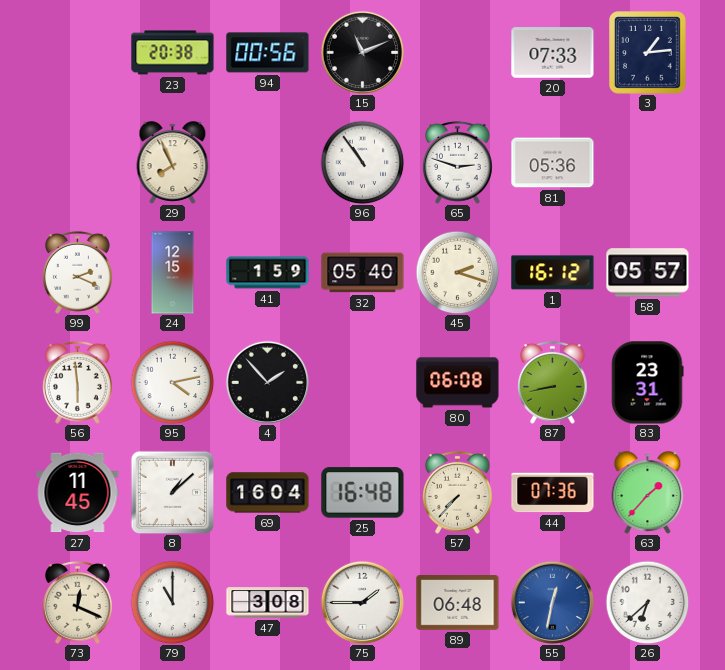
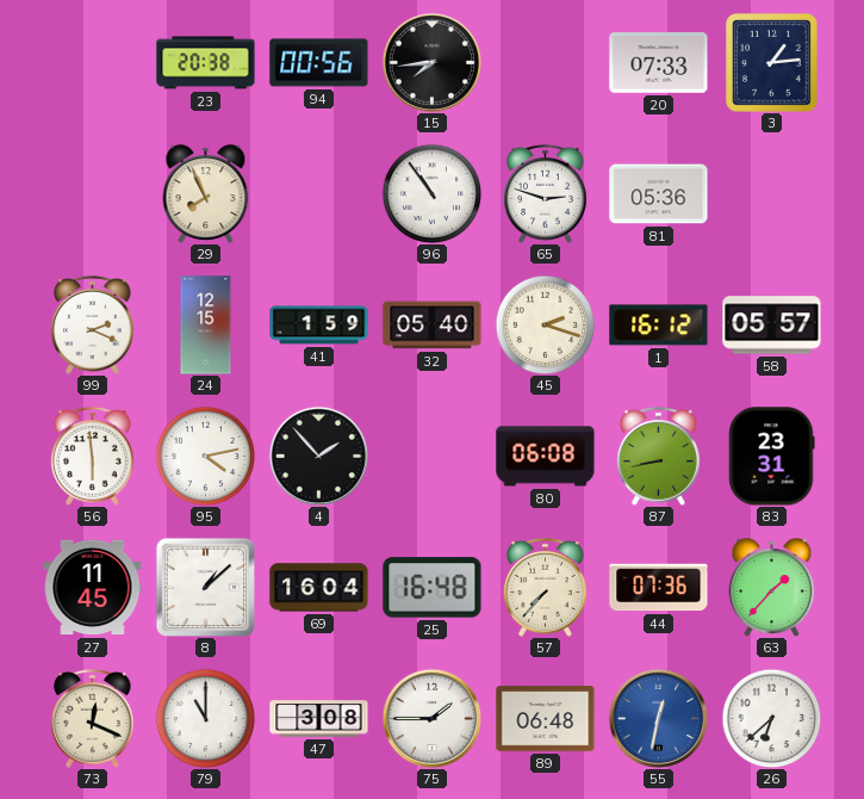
15: 11:11 -> 7:44
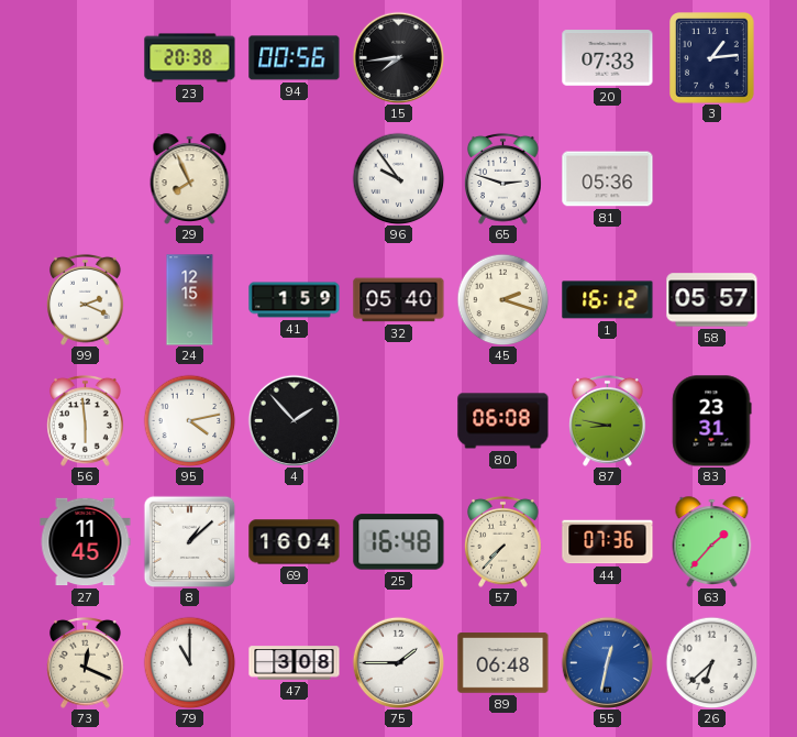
96: 10:54 -> 9:54
87: 8:43 -> 8:47
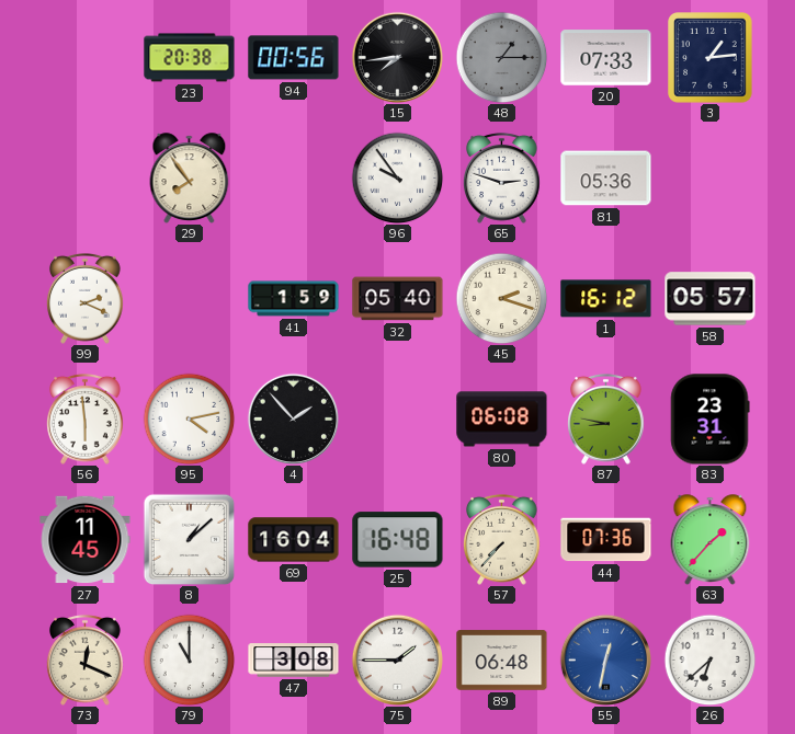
48: none -> 1:15
29: 7:56 -> 7:54
24: 12:15 -> none
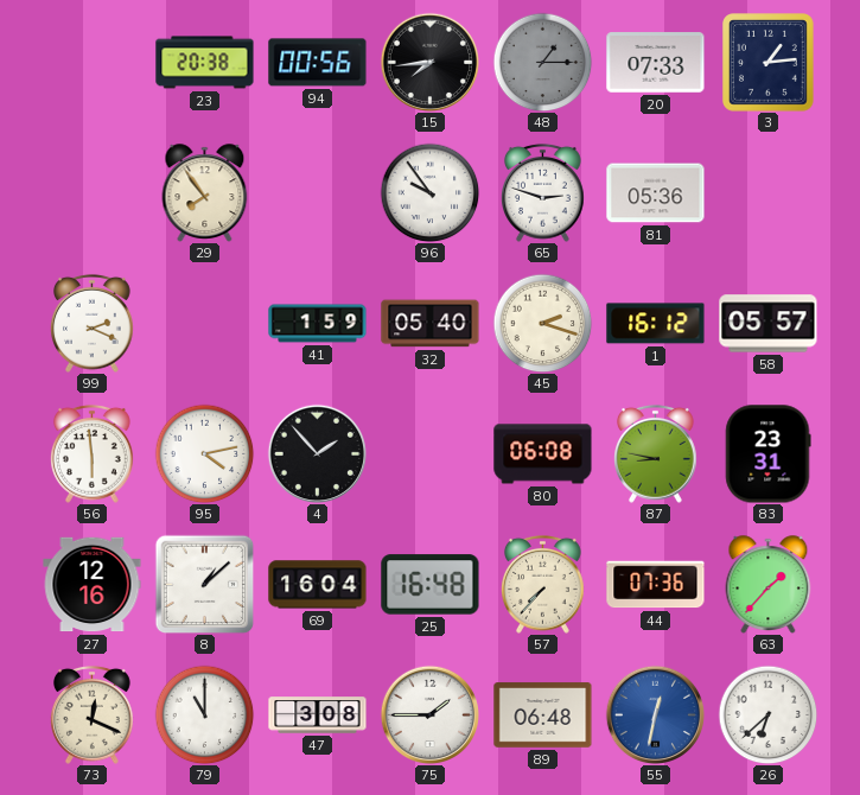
27: 11:45 -> 12:16
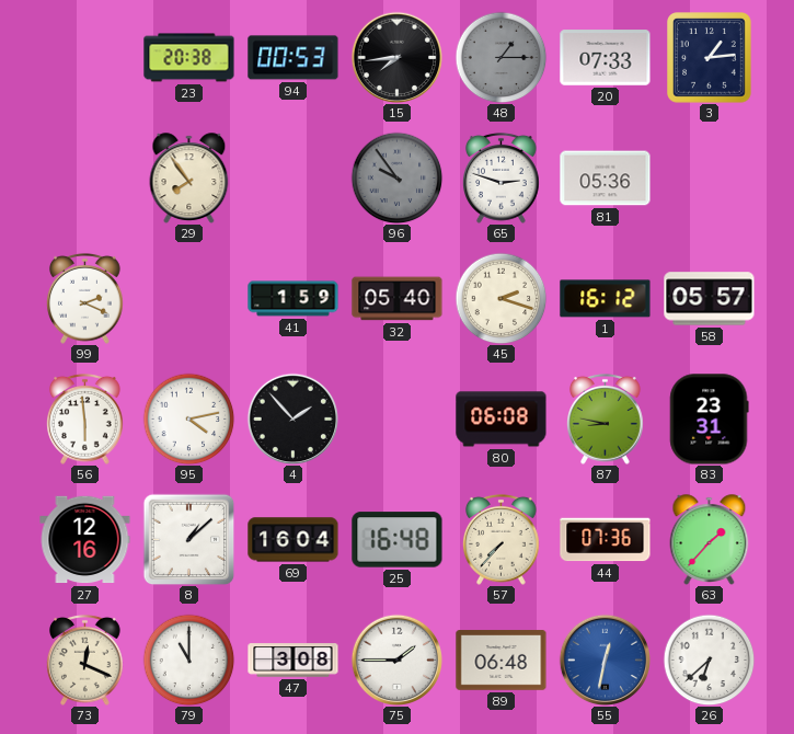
94: 00:56 -> 00:53
96 dial: white -> grey
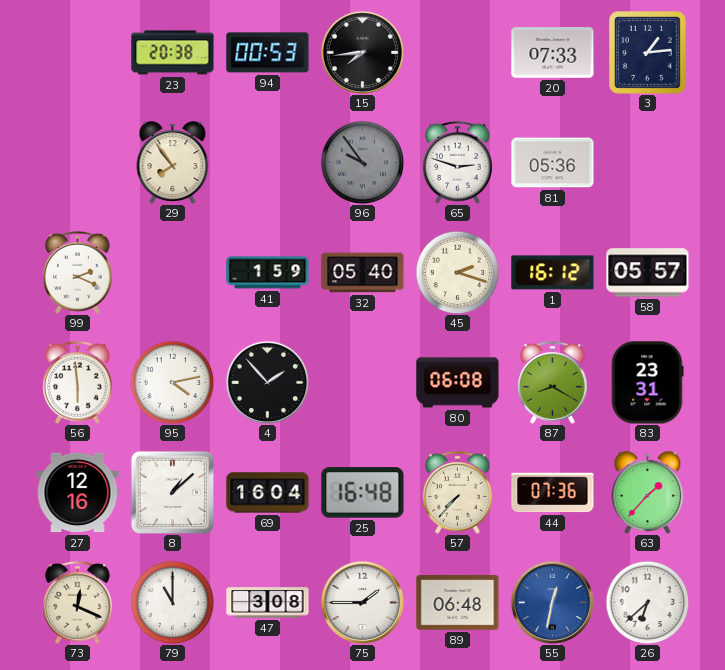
48: 1:15 -> none
87: 8:47 -> 8:20
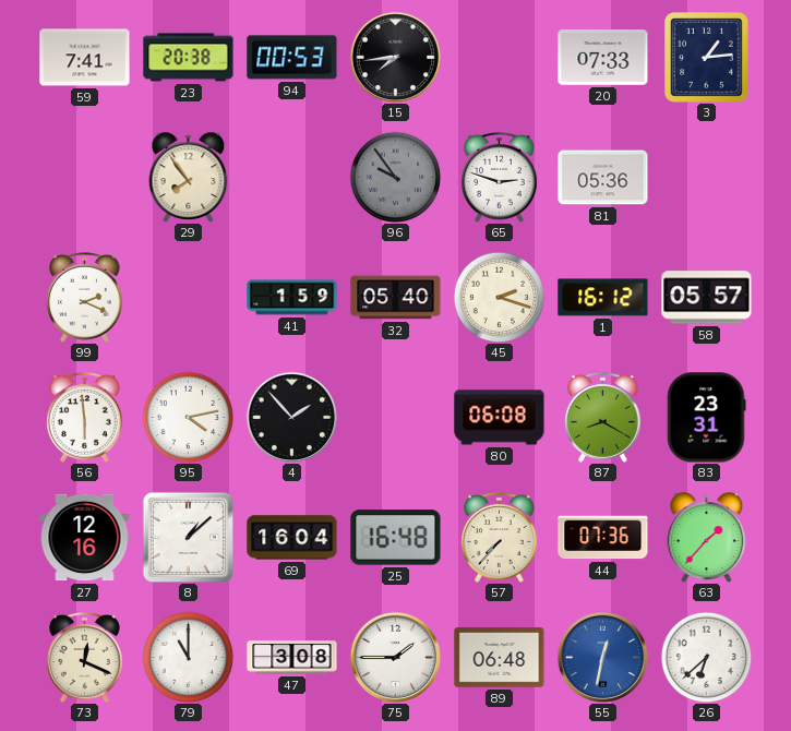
59: none -> 7:41
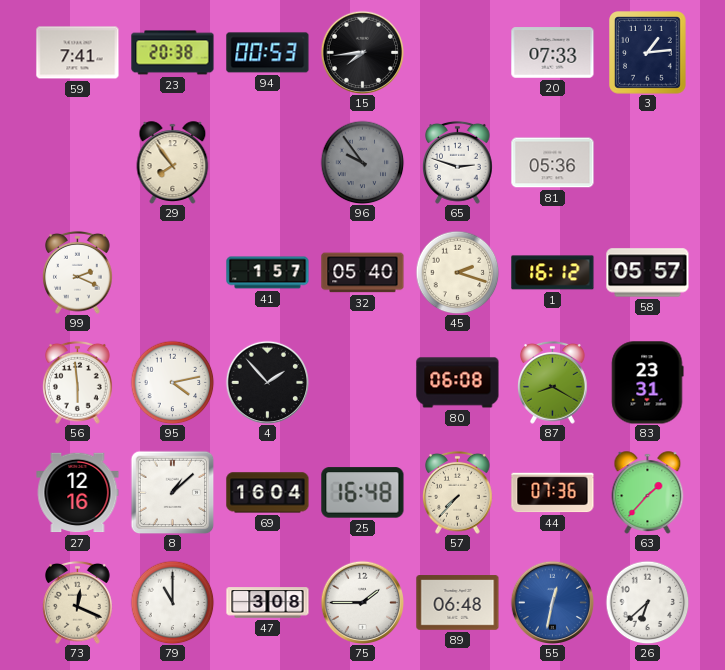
41: 1:59 -> 1:57
